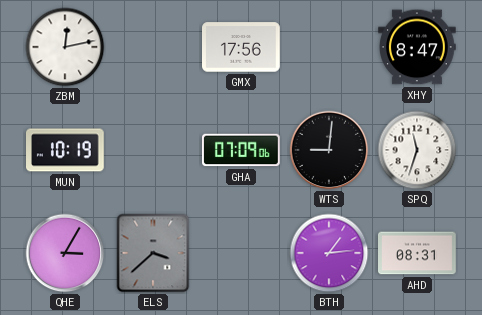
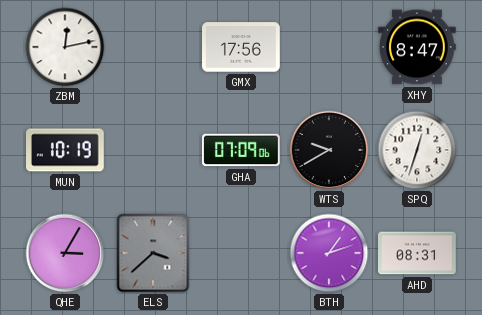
WTS: 9:01 -> 9:40
SPQ: 11:33 -> 12:33
BTH: 1:14 -> 1:12
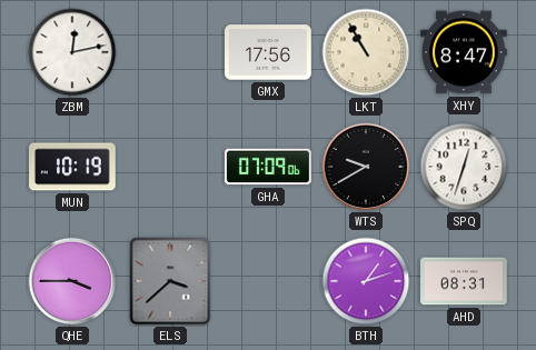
LKT: none -> 10:55
QHE: 3:05 -> 3:45
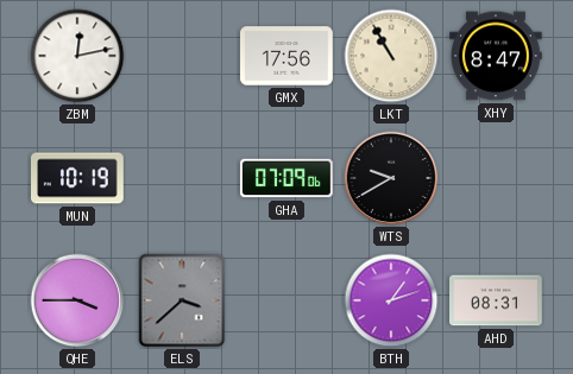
SPQ: 12:33 -> none
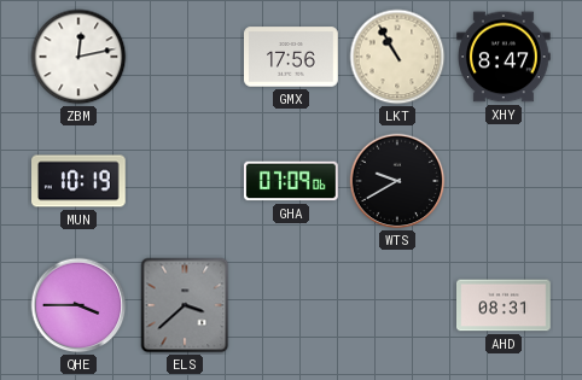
BTH: 1:12 -> none
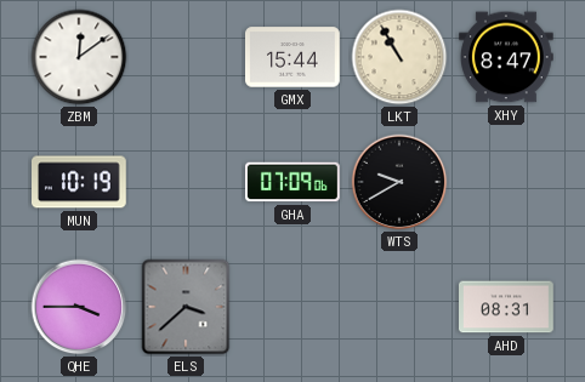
ZBM: 12:13 -> 12:09
GMX: 17:56 -> 15:44
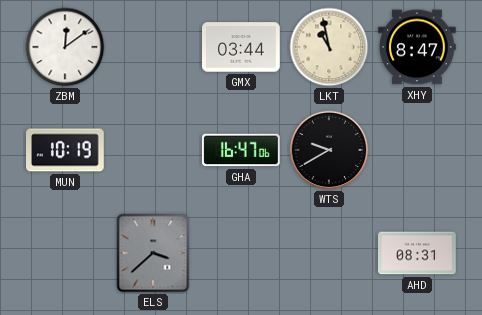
GMX: 15:44 -> 03:44
LKT: 10:55 -> 10:58
GHA: 07:09 -> 16:47
QHE: 3:45 -> none
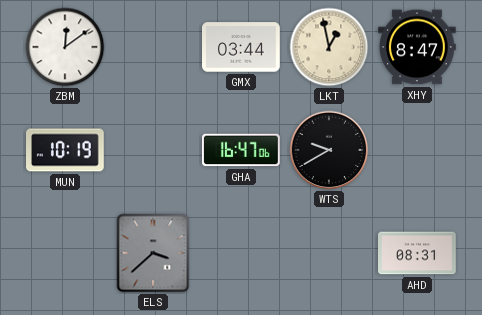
LKT: 10:58 -> 12:58
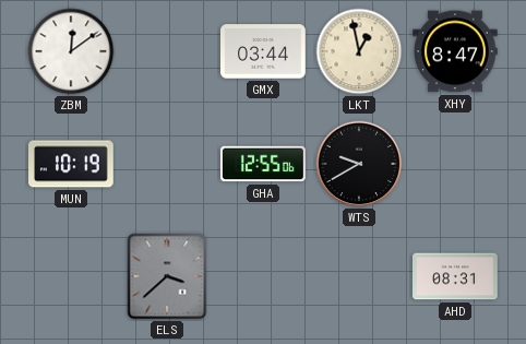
GHA: 16:47 -> 12:55
